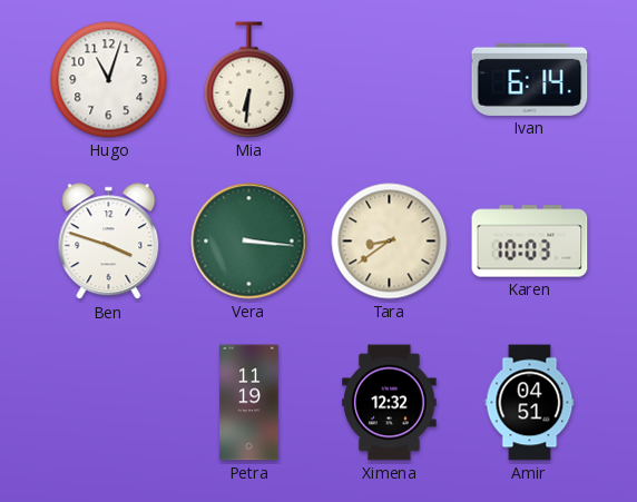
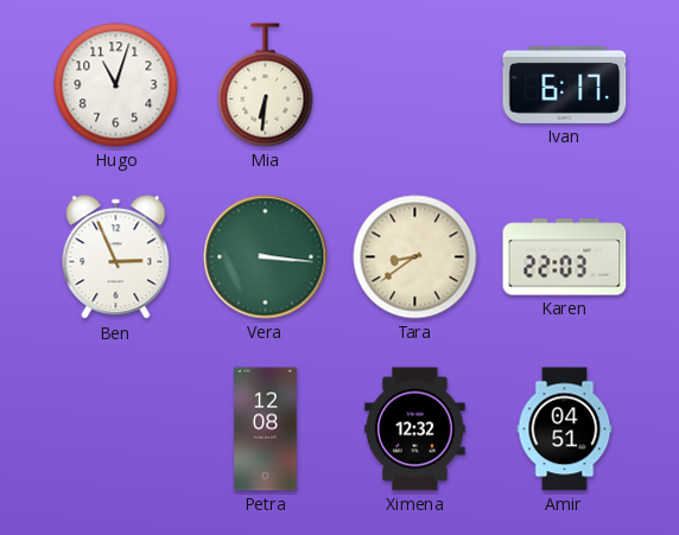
Ivan: 6:14 -> 6:17
Ben: 3:48 -> 2:56
Karen: 10:03 -> 22:03
Petra: 11:19 -> 12:08
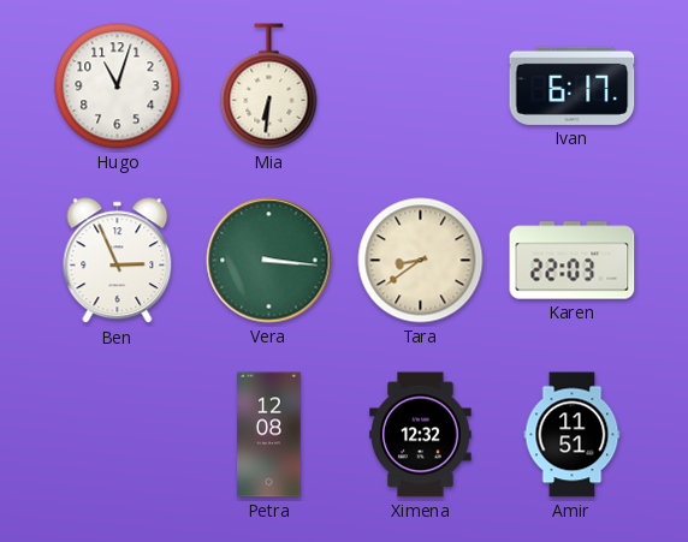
Amir: 04:51 -> 11:51
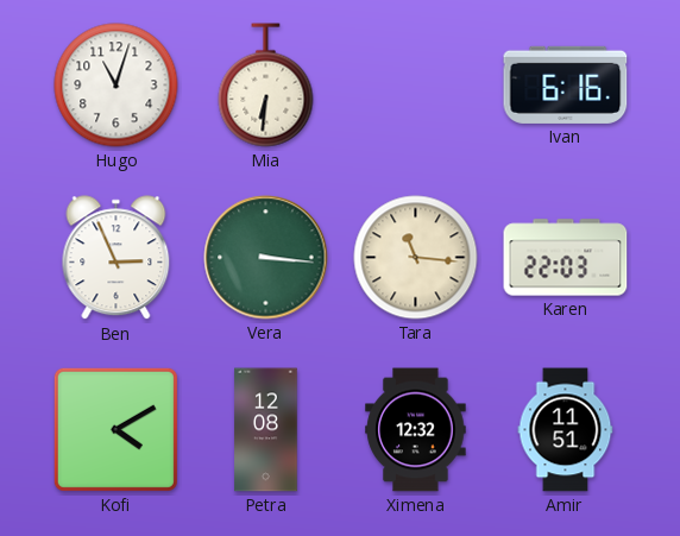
Ivan: 6:17 -> 6:16
Tara: 8:39 -> 11:16
Kofi: none -> 4:10
